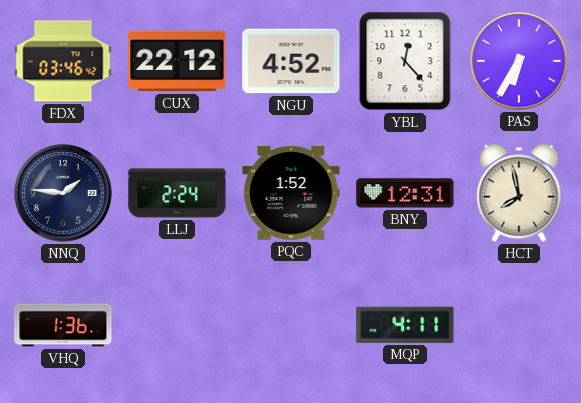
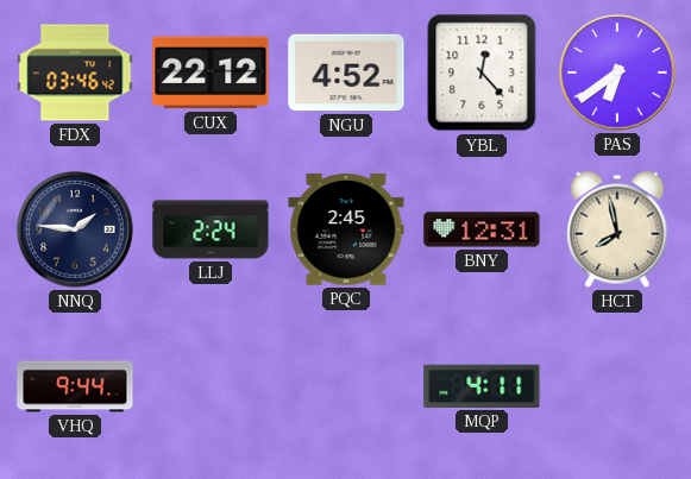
PAS: 6:35 -> 6:39
PQC: 1:52 -> 2:45
VHQ: 1:36 -> 9:44
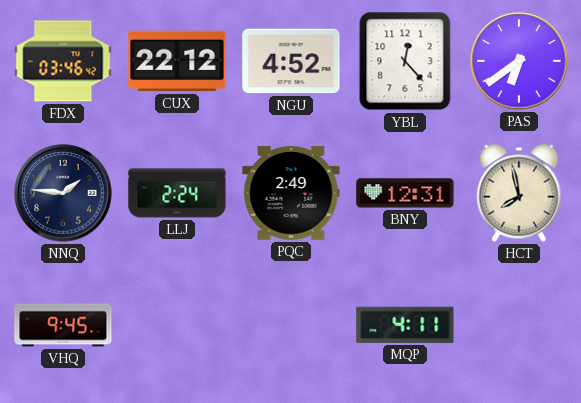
PQC: 2:45 -> 2:49
VHQ: 9:44 -> 9:45
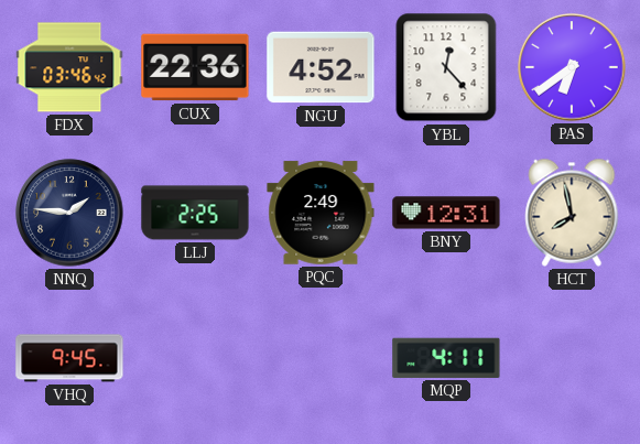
CUX: 22:12 -> 22:36
LLJ: 2:24 -> 2:25
